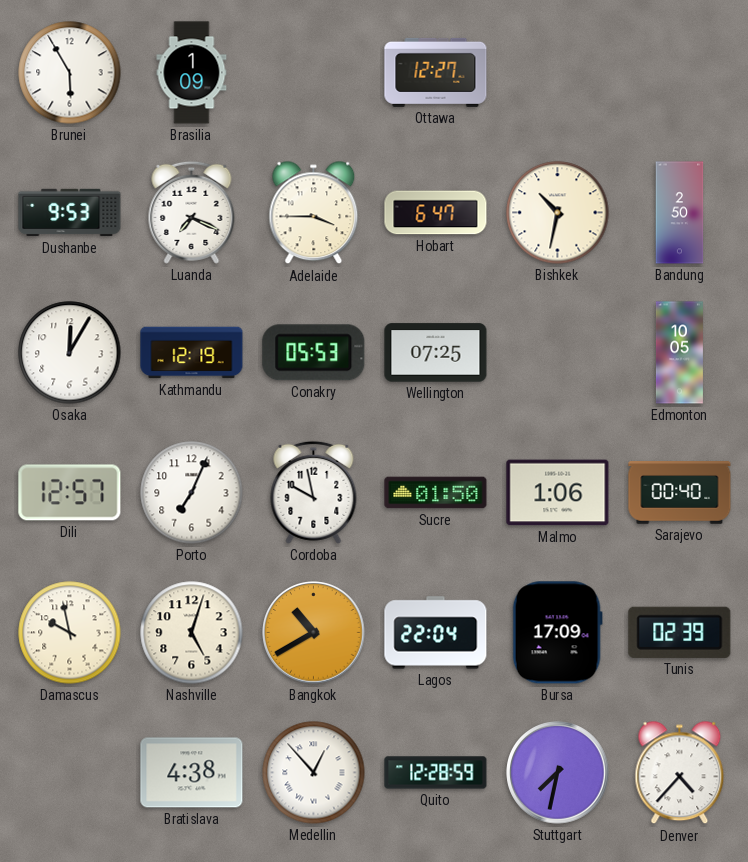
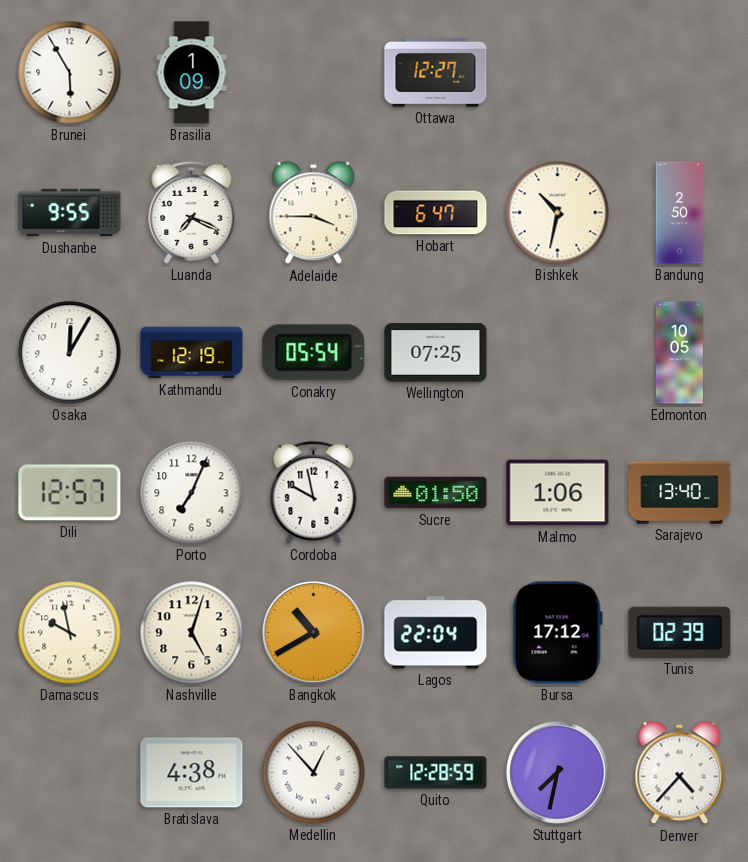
Dushanbe: 9:53 -> 9:55
Conakry: 05:53 -> 05:54
Sarajevo: 00:40 -> 13:40
Bursa: 17:09 -> 17:12
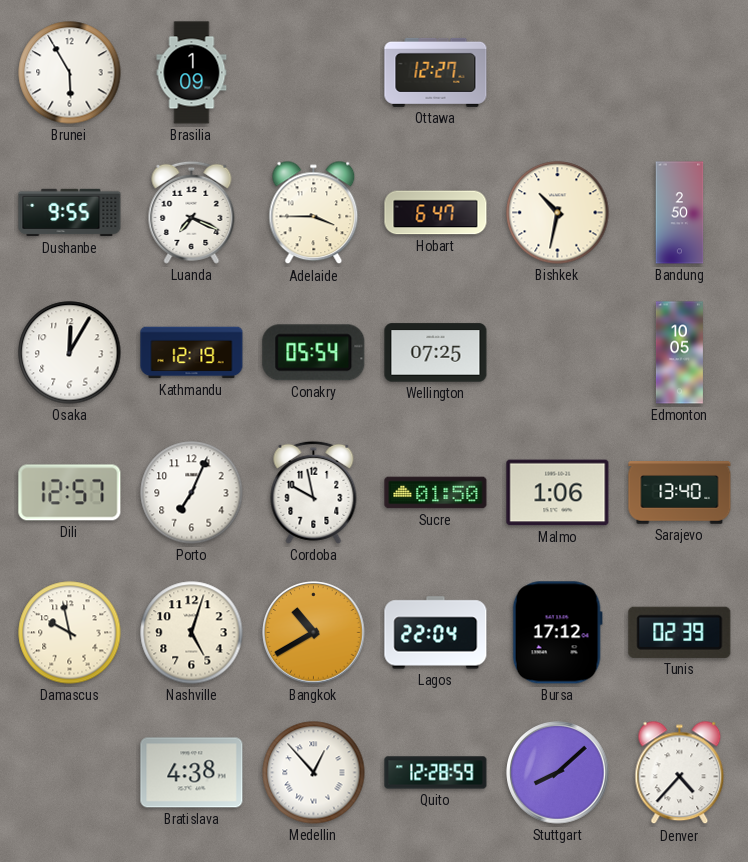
Stuttgart: 7:32 -> 8:08
